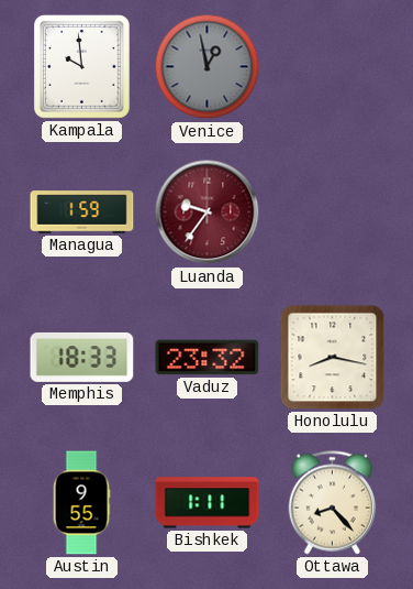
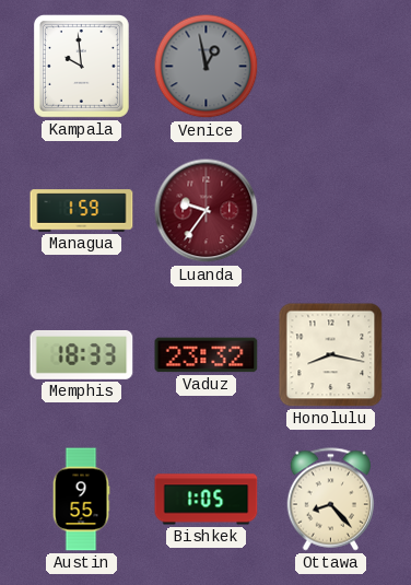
Bishkek: 1:11 -> 1:05
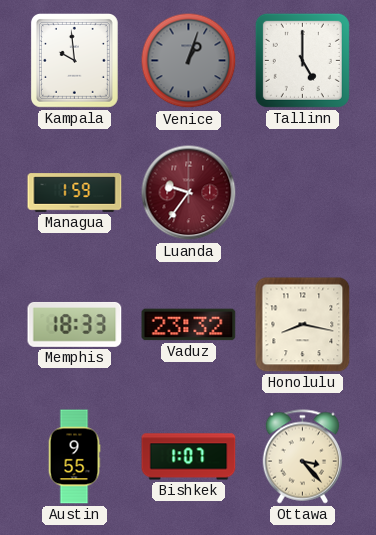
Venice: 12:58 -> 1:03
Tallinn: none -> 5:00
Bishkek: 1:05 -> 1:07
Ottawa: 8:23 -> 3:23
